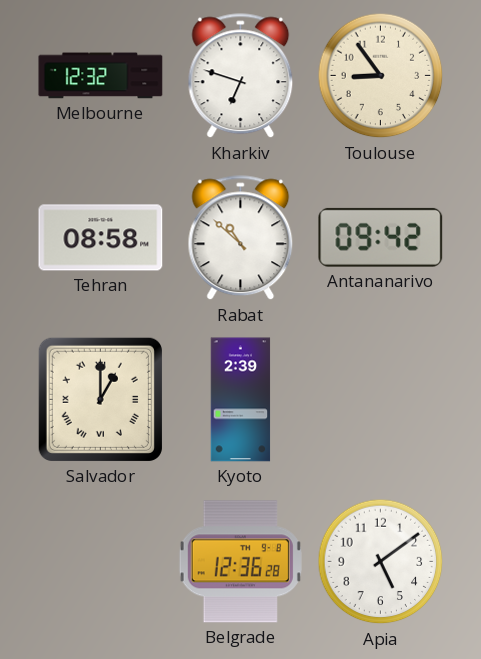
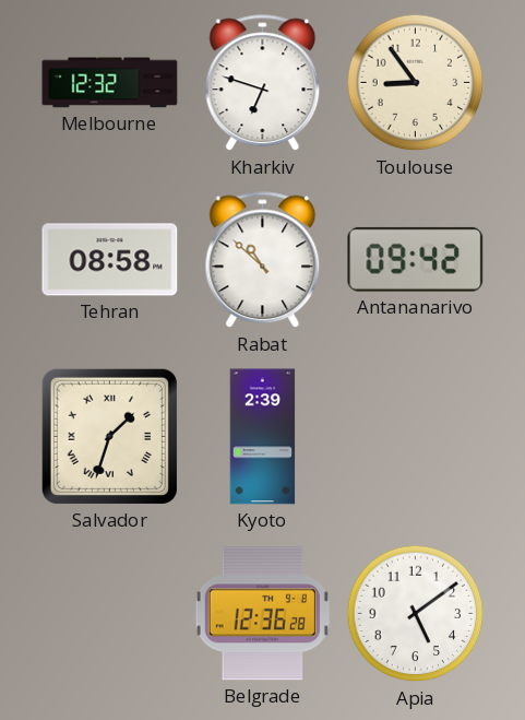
Salvador: 1:00 -> 1:33
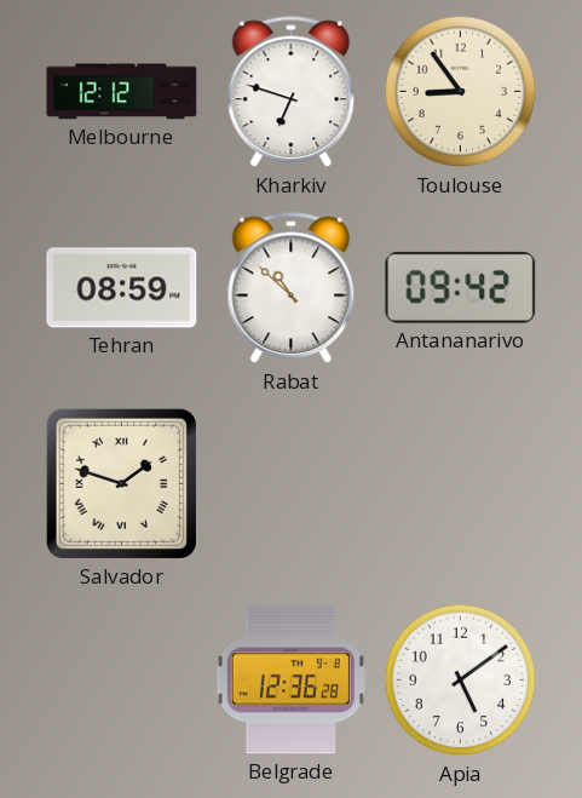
Melbourne: 12:32 -> 12:12
Tehran: 08:58 -> 08:59
Salvador: 1:33 -> 1:48
Kyoto: 2:39 -> none
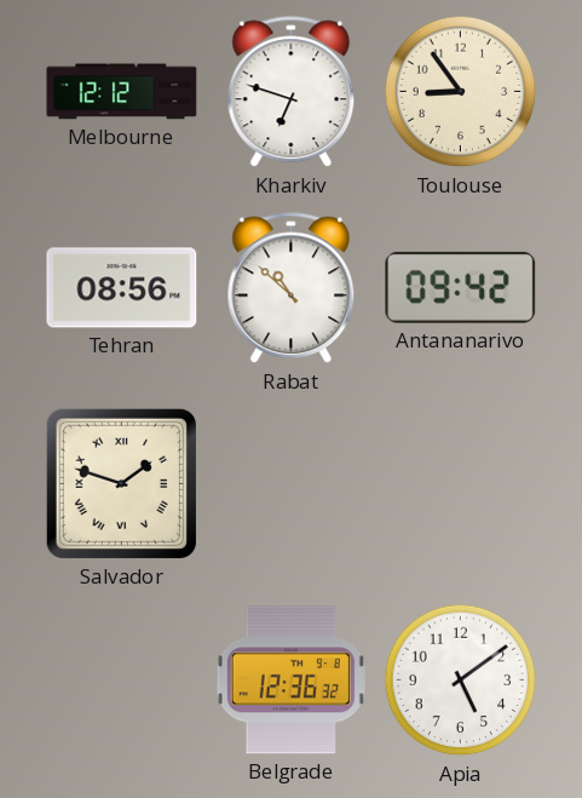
Tehran: 08:59 -> 08:56
Belgrade: 12:36:28 -> 12:36:32
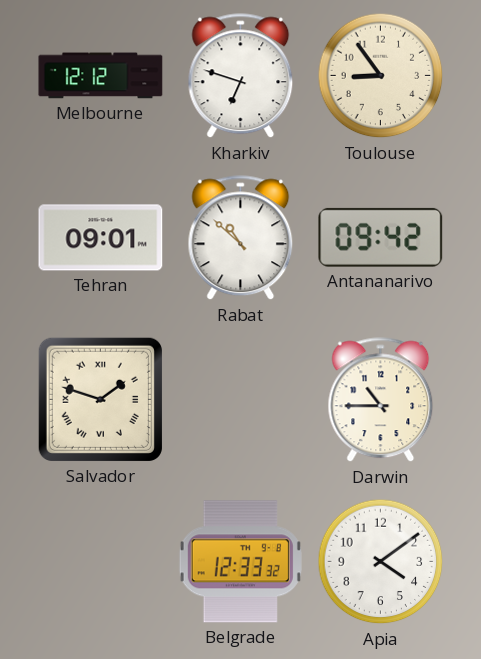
Tehran: 08:56 -> 09:01
Darwin: none -> 10:45
Belgrade: 12:36 -> 12:33
Apia: 5:09 -> 4:09
